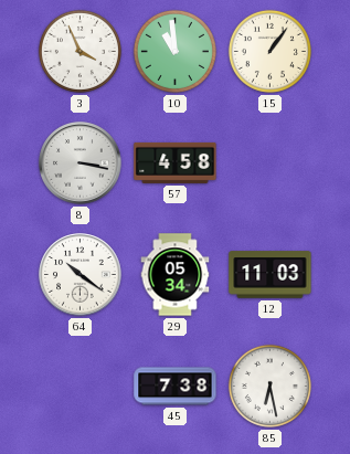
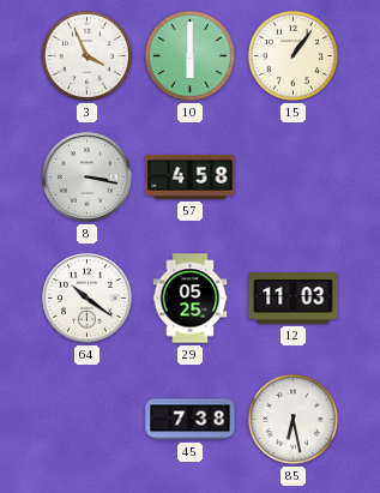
10: 10:59 -> 6:00
29: 05:34 -> 05:25
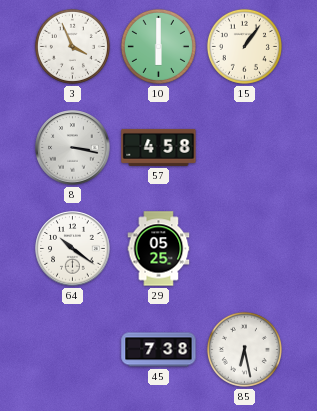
12: 11:03 -> none
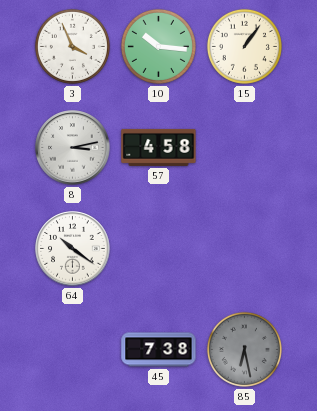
10: 6:00 -> 10:16
8: 3:17 -> 3:13
29: 05:25 -> none
85 dial: white -> grey
